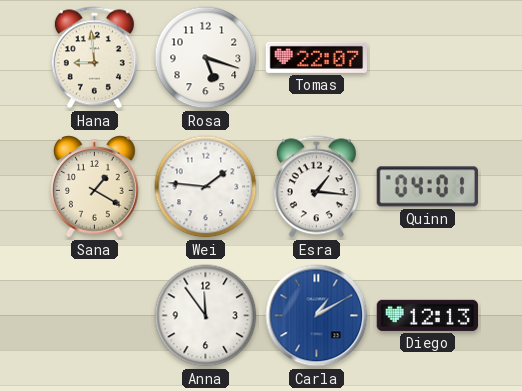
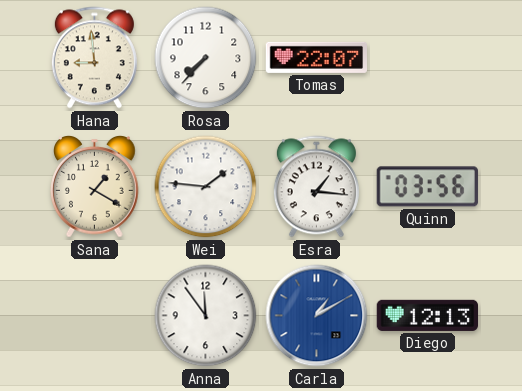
Rosa: 5:18 -> 7:37
Quinn: 04:01 -> 03:56
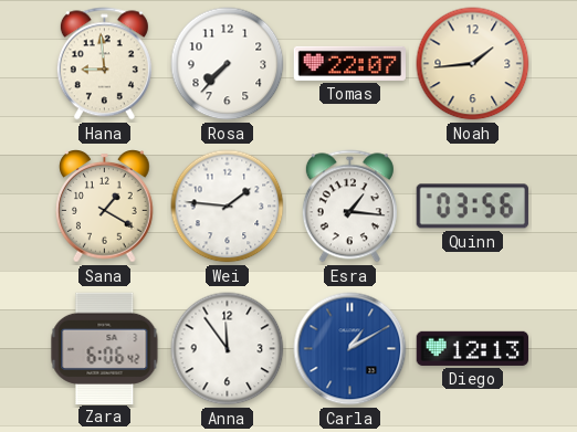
Noah: none -> 1:44
Zara: none -> 6:06
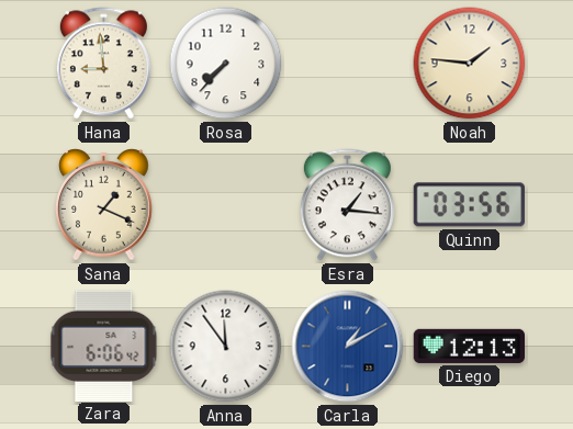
Tomas: 22:07 -> none
Noah: 1:44 -> 1:46
Sana: 1:20 -> 1:19
Wei: 1:46 -> none
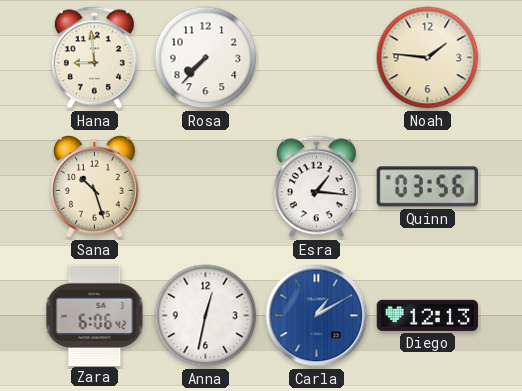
Sana: 1:19 -> 10:27
Anna: 11:54 -> 12:32
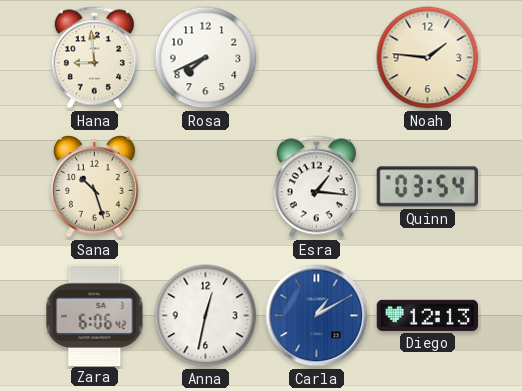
Rosa: 7:37 -> 7:41
Quinn: 03:56 -> 03:54
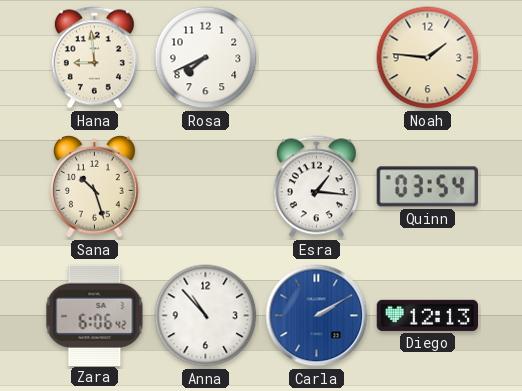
Anna: 12:32 -> 10:53
Carla: 1:10 -> 2:10
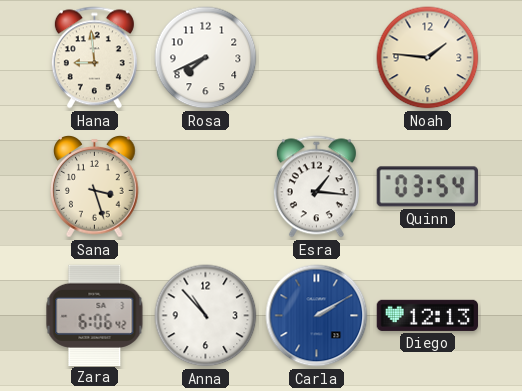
Sana: 10:27 -> 3:27
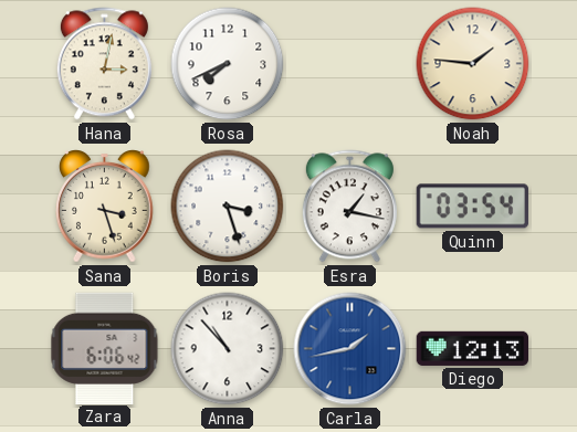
Hana: 8:59 -> 3:02
Boris: none -> 3:27
Esra: 1:16 -> 1:17
Carla: 2:10 -> 1:43
